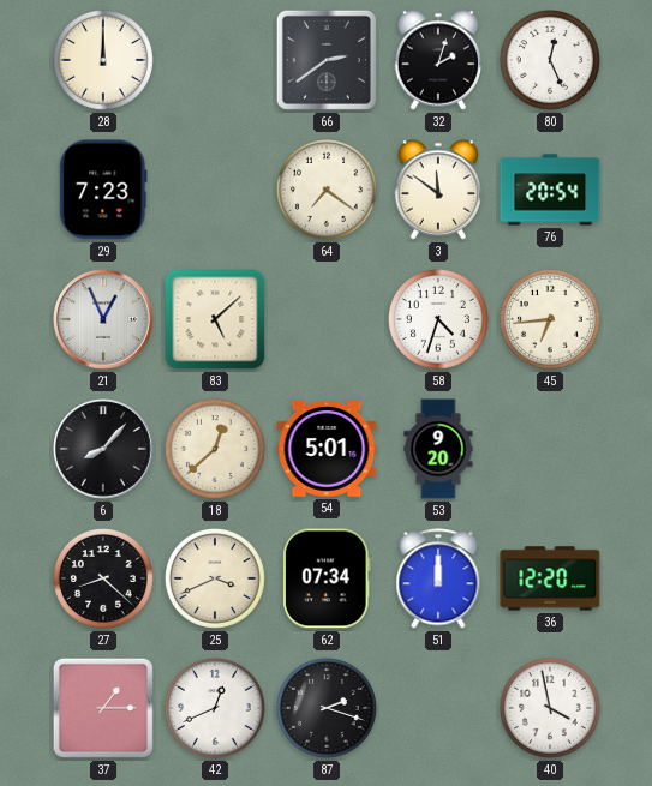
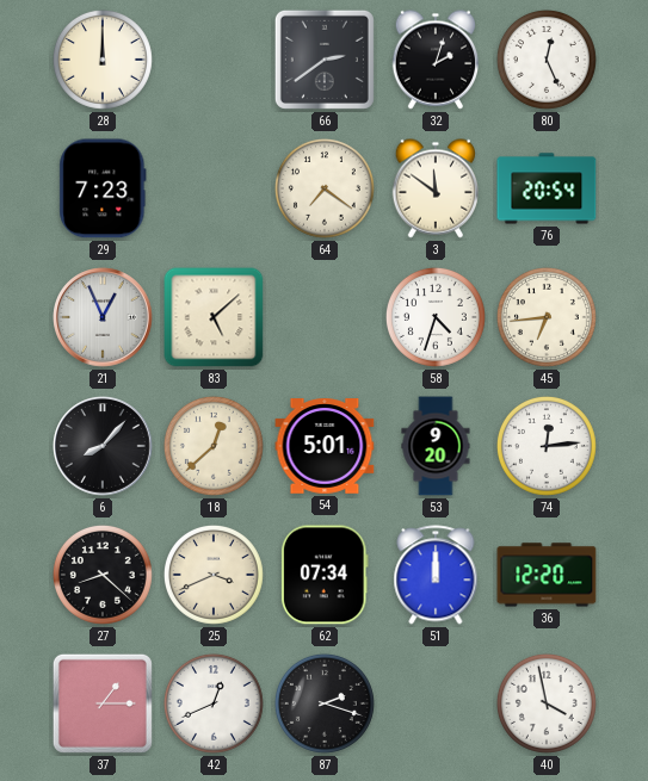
74: none -> 12:14
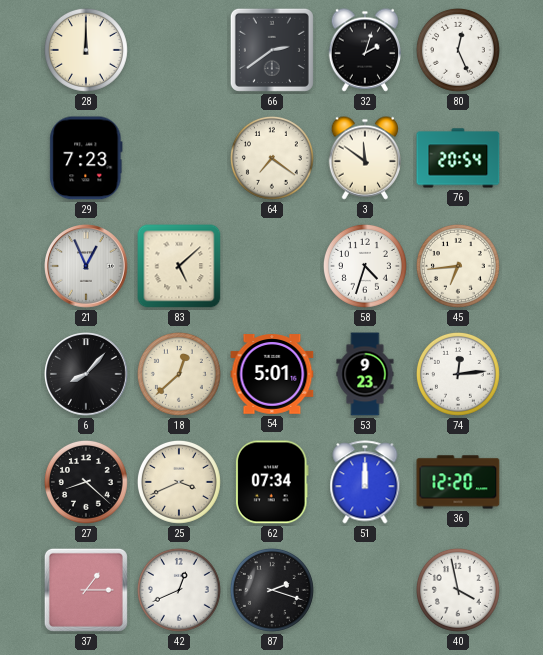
53: 9:20 -> 9:23
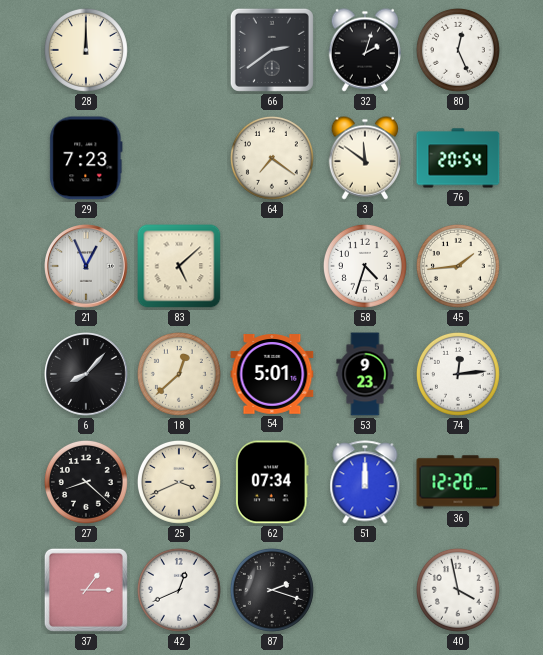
45: 6:44 -> 1:44
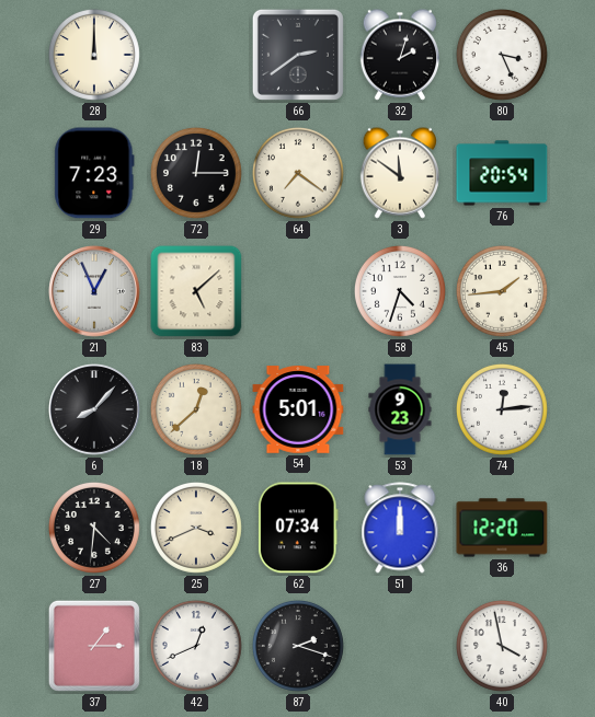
80: 12:26 -> 3:26
72: none -> 12:15
27: 8:22 -> 4:31
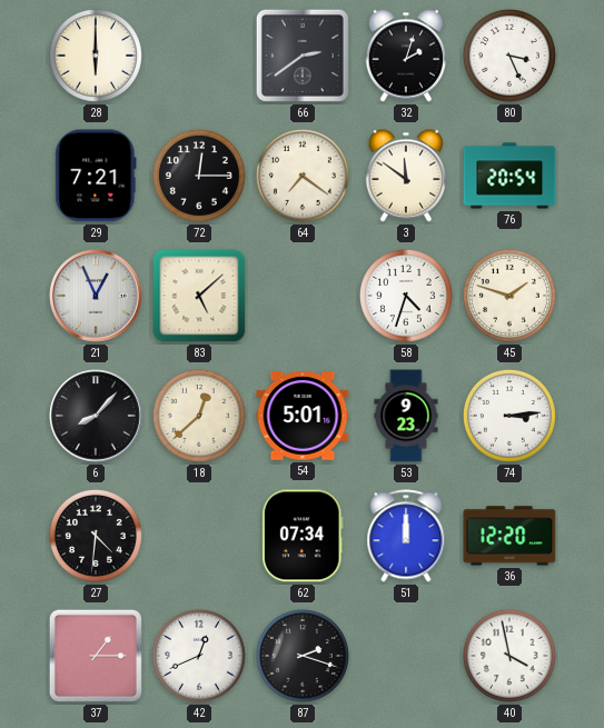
28: 12:00 -> 6:00
29: 7:23 -> 7:21
45: 1:44 -> 1:48
74: 12:14 -> 3:14
25: 3:41 -> none
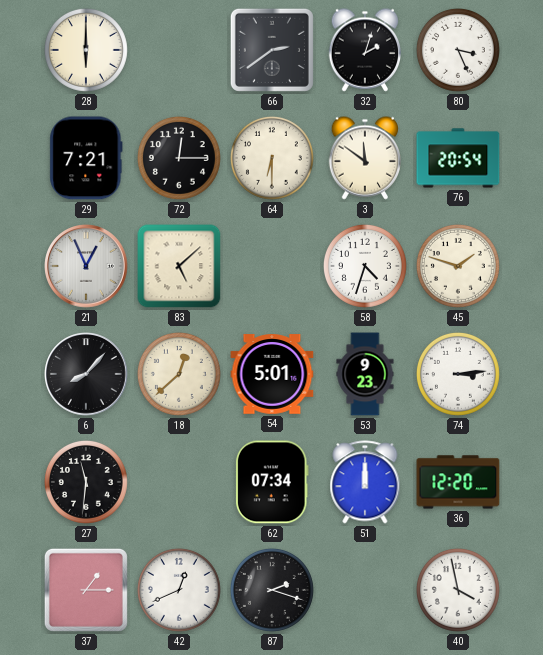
64: 7:21 -> 6:30
27: 4:31 -> 11:31
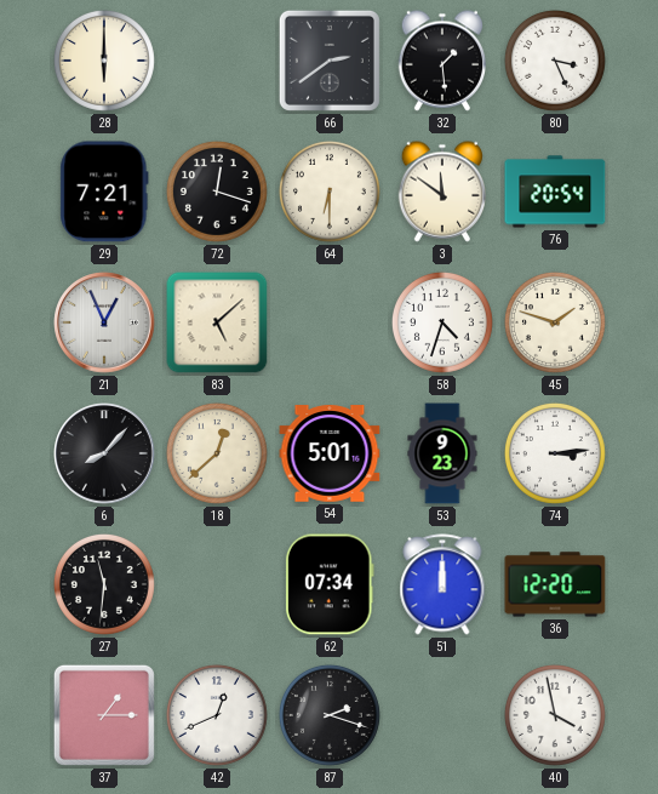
32: 2:03 -> 1:29
72: 12:15 -> 12:18
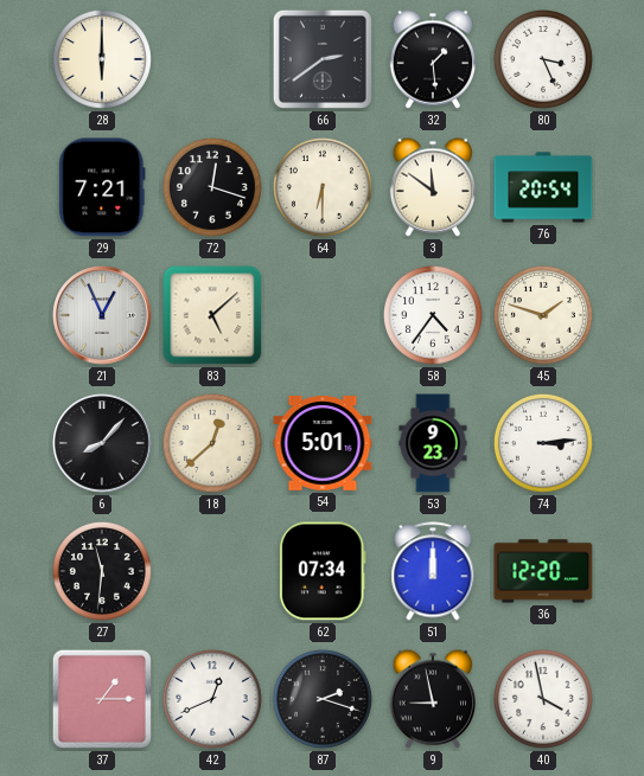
58: 4:33 -> 4:36
9: none -> 8:58
